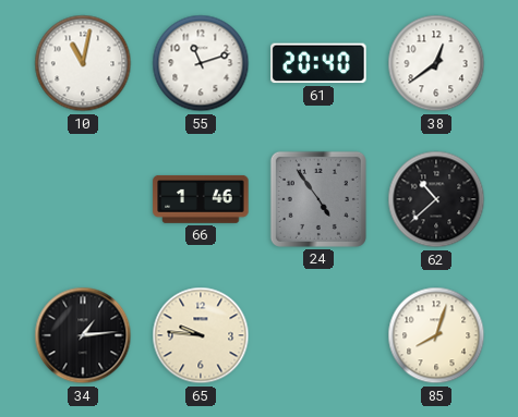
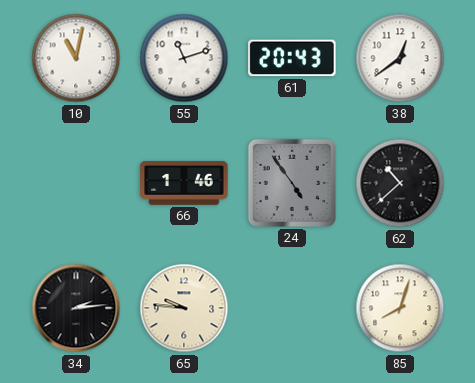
61: 20:40 -> 20:43
34: 1:14 -> 2:14
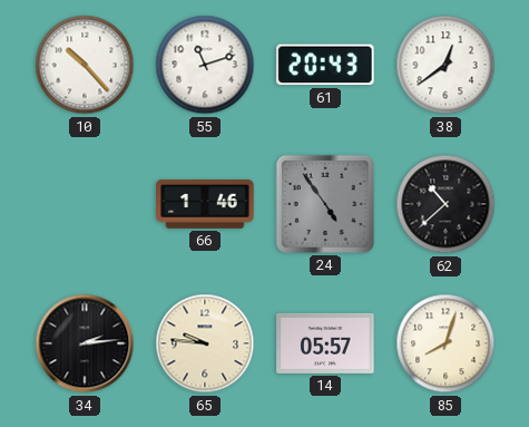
10: 11:02 -> 10:23
14: none -> 05:57
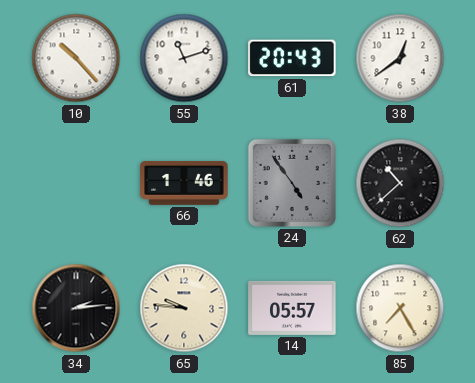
85: 8:03 -> 7:25
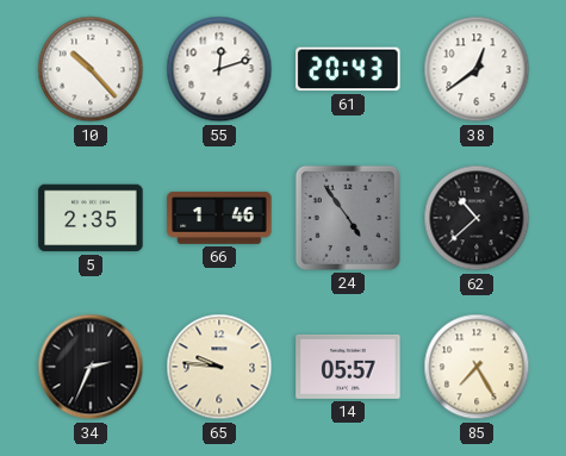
55: 11:12 -> 12:12
5: none -> 2:35
34: 2:14 -> 2:34
